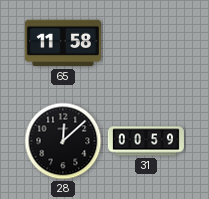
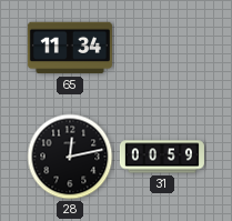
65: 11:58 -> 11:34
28: 12:08 -> 12:13
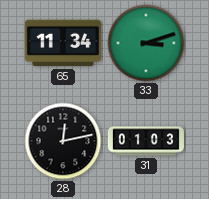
33: none -> 3:12
31: 00:59 -> 01:03
